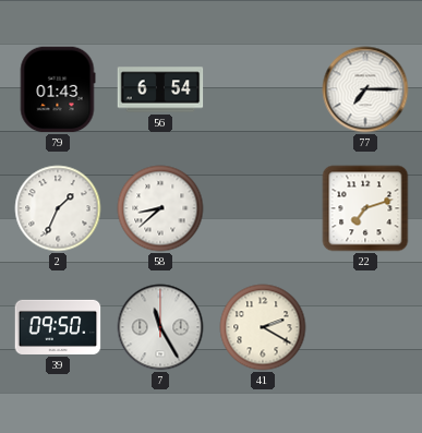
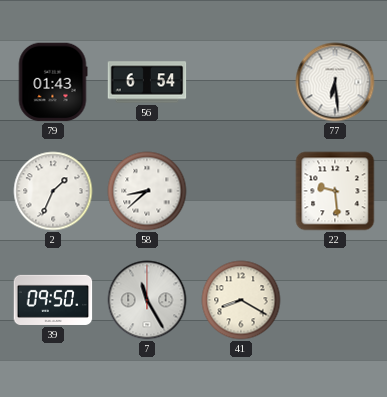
77: 7:15 -> 6:29
22: 7:12 -> 9:29
41: 2:20 -> 8:20
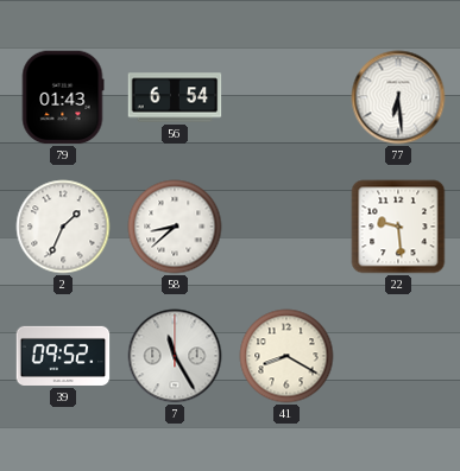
39: 09:50 -> 09:52
